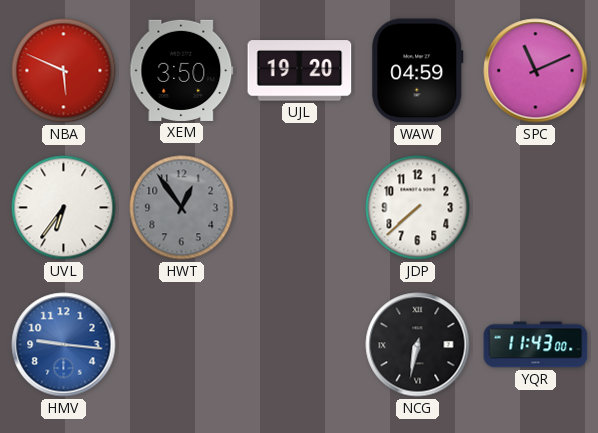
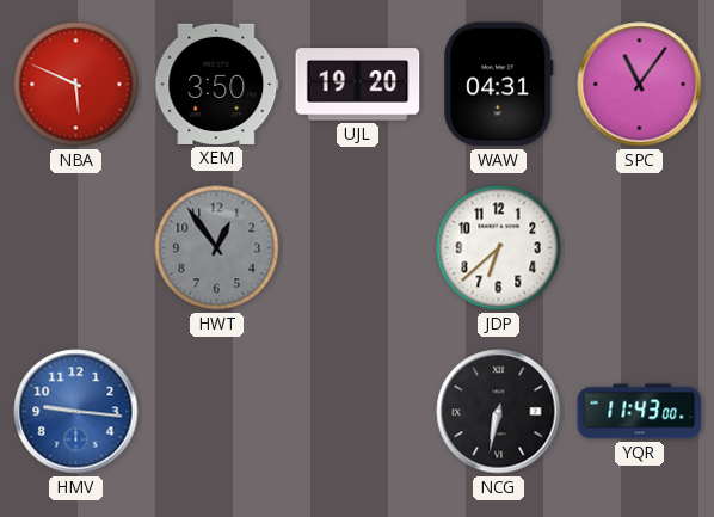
WAW: 04:59 -> 04:31
SPC: 11:11 -> 11:06
UVL: 6:36 -> none
JDP: 7:38 -> 6:38
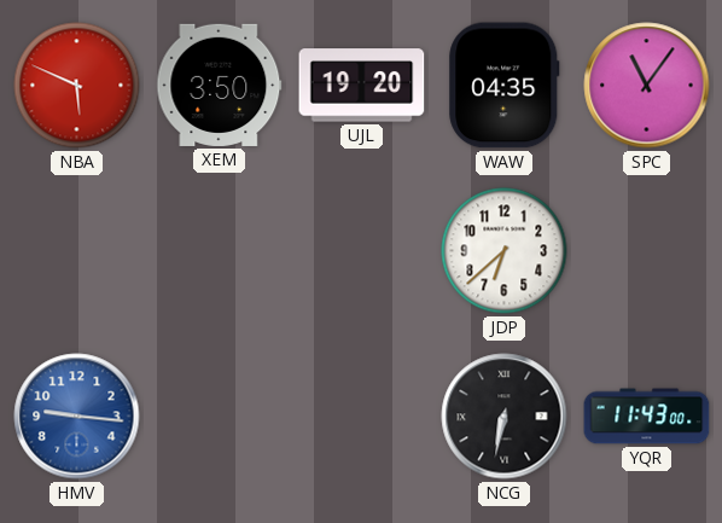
WAW: 04:31 -> 04:35
HWT: 12:54 -> none
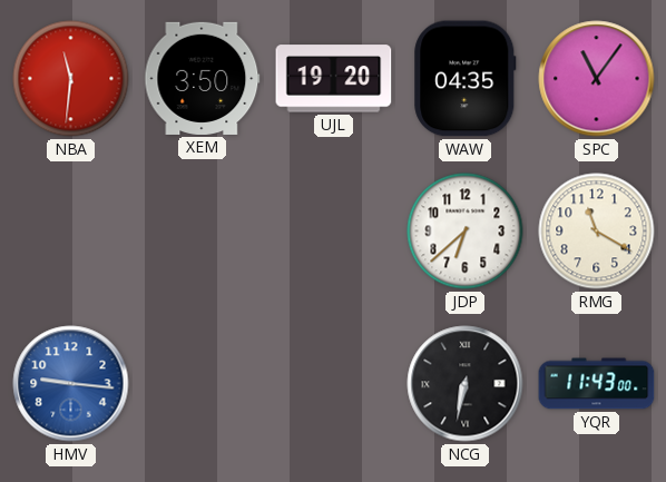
NBA: 5:49 -> 11:31
RMG: none -> 11:20
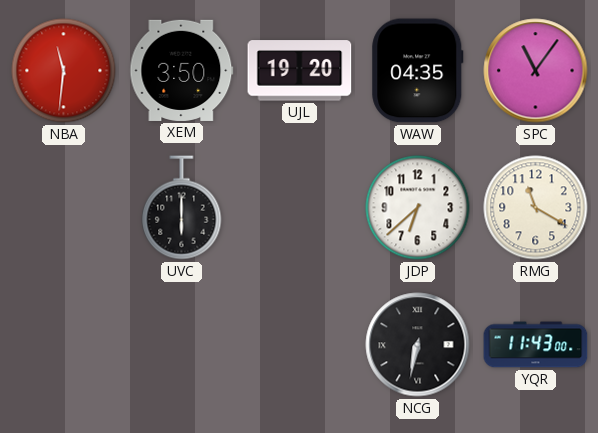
UVC: none -> 6:00
HMV: 9:16 -> none
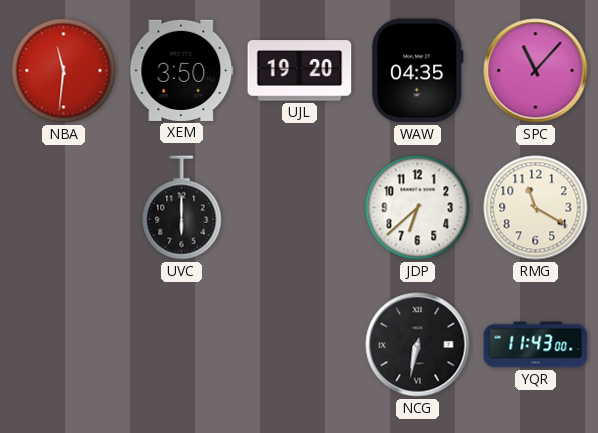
SPC: 11:06 -> 11:07
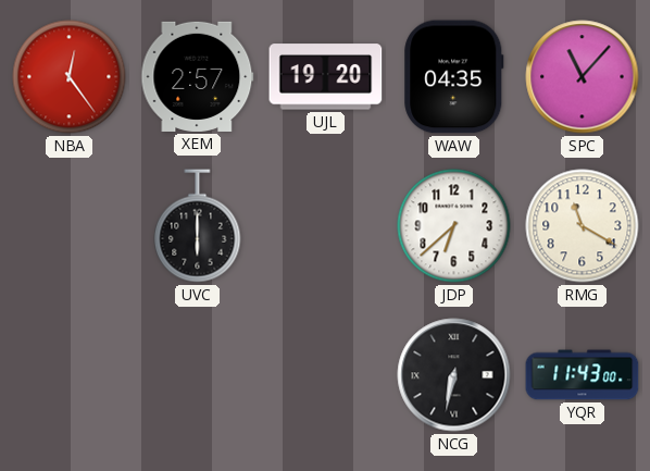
NBA: 11:31 -> 12:24
XEM: 3:50 -> 2:57
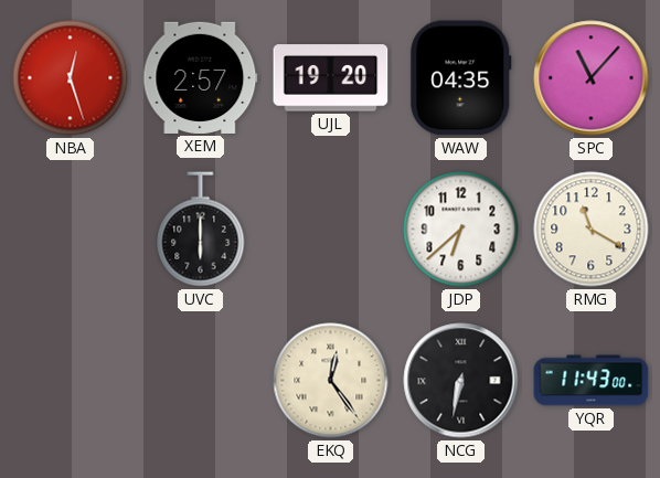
NBA: 12:24 -> 12:27
EKQ: none -> 12:24
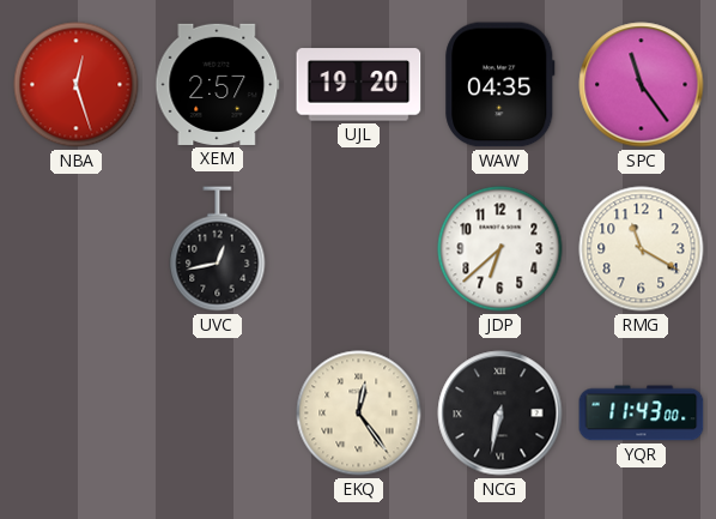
SPC: 11:07 -> 11:24
UVC: 6:00 -> 12:43
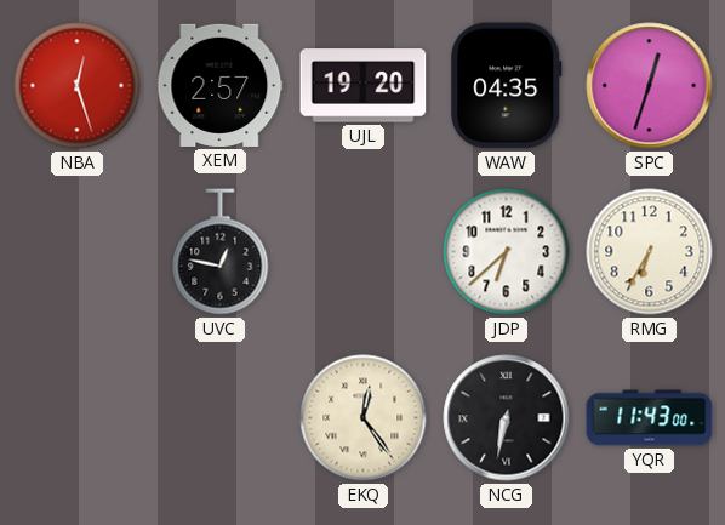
SPC: 11:24 -> 12:33
UVC: 12:43 -> 12:47
RMG: 11:20 -> 6:35
